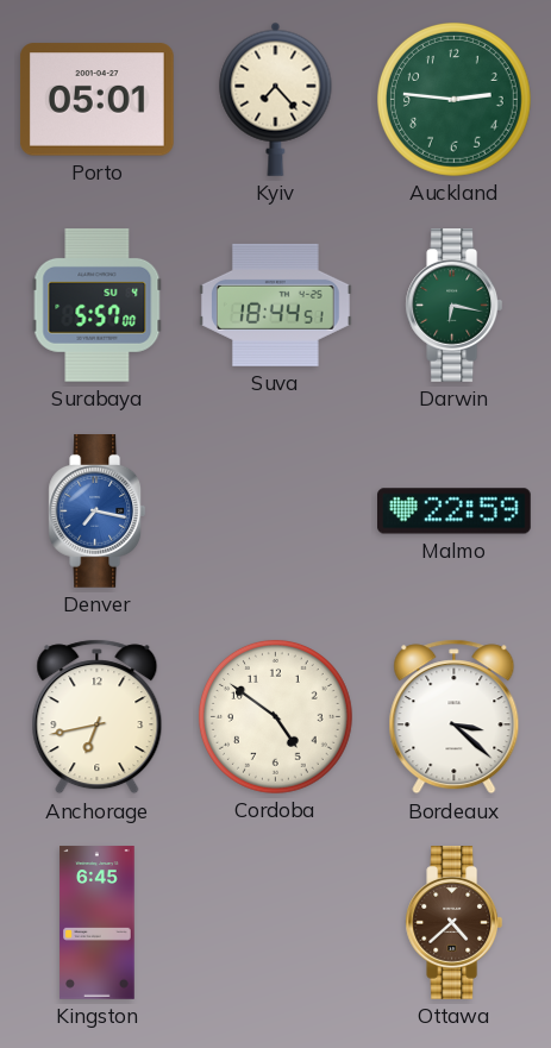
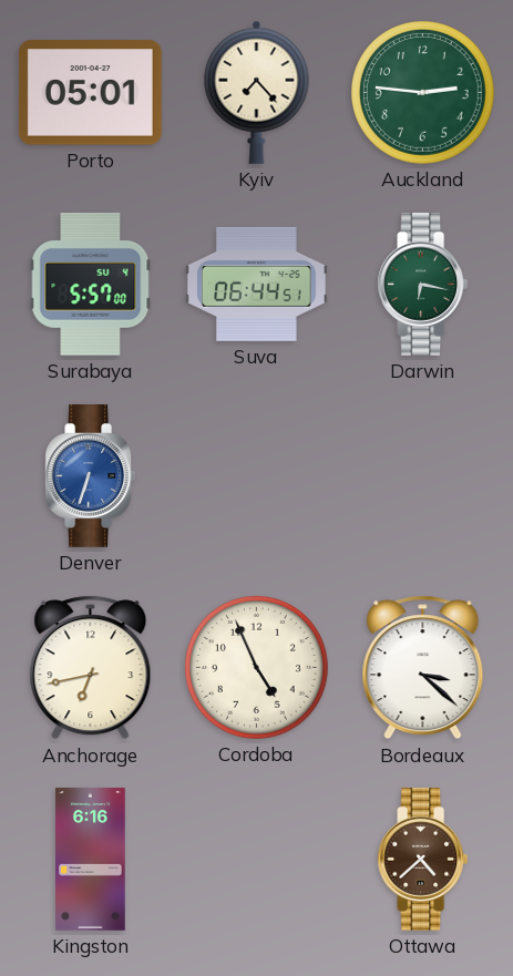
Suva: 18:44 -> 06:44
Denver: 7:17 -> 6:33
Malmo: 22:59 -> none
Cordoba: 4:51 -> 4:56
Kingston: 6:45 -> 6:16
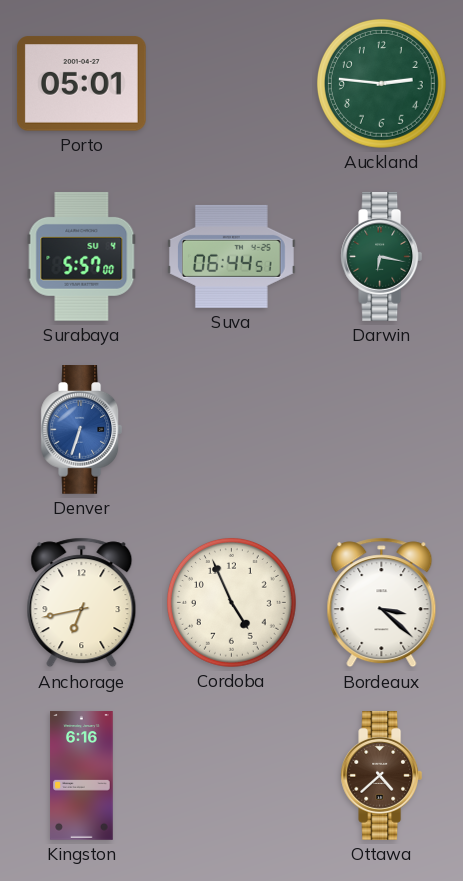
Kyiv: 7:23 -> none
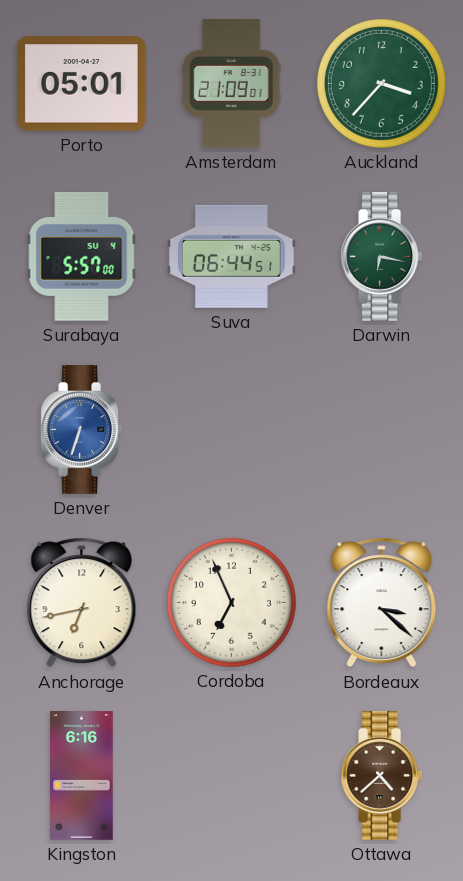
Amsterdam: none -> 21:09
Auckland: 2:46 -> 3:37
Cordoba: 4:56 -> 6:56
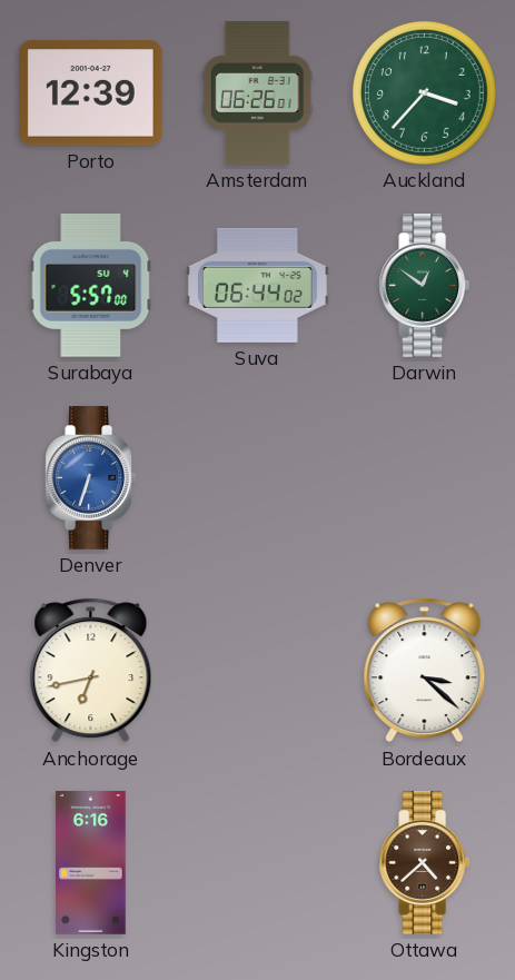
Porto: 05:01 -> 12:39
Amsterdam: 21:09 -> 06:26
Suva: 06:44:51 -> 06:44:02
Darwin: 6:17 -> 12:51
Cordoba: 6:56 -> none
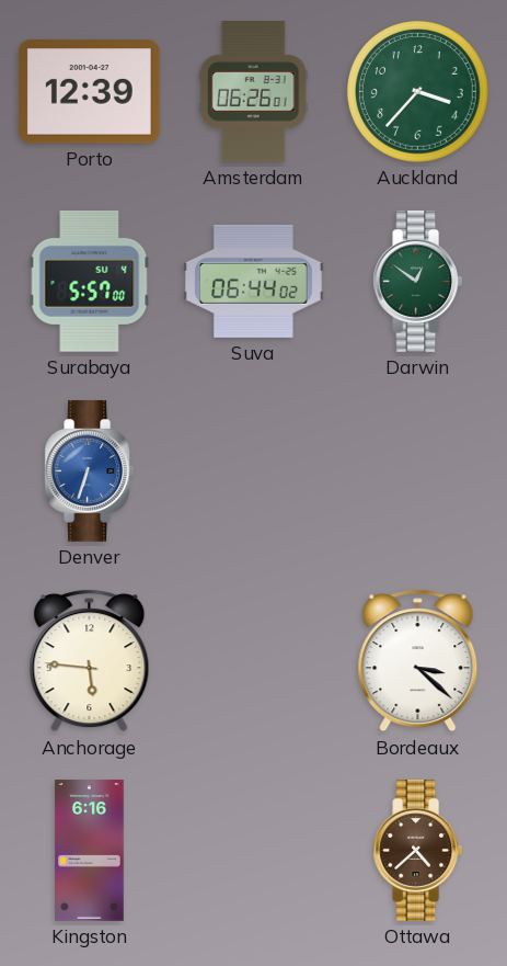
Anchorage: 6:43 -> 5:46
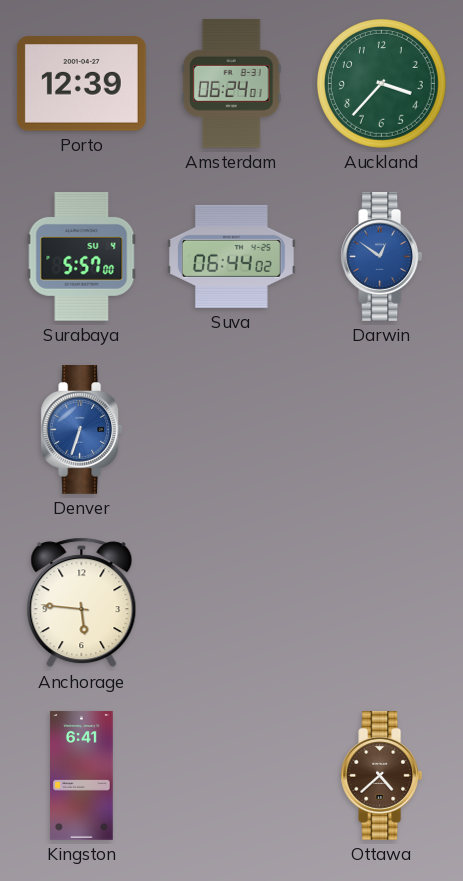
Amsterdam: 06:26 -> 06:24
Darwin dial: green -> blue
Bordeaux: 3:22 -> none
Kingston: 6:16 -> 6:41
